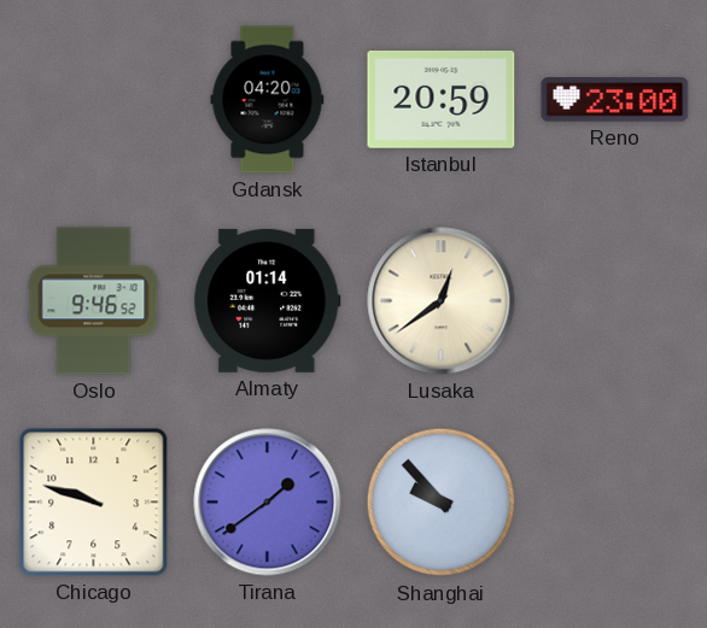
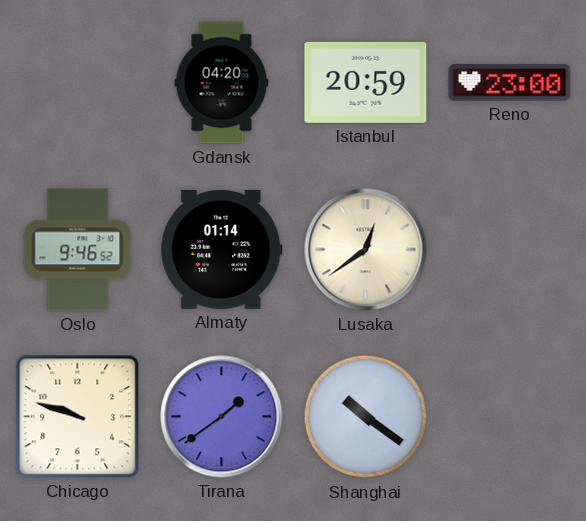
Shanghai: 9:53 -> 10:21
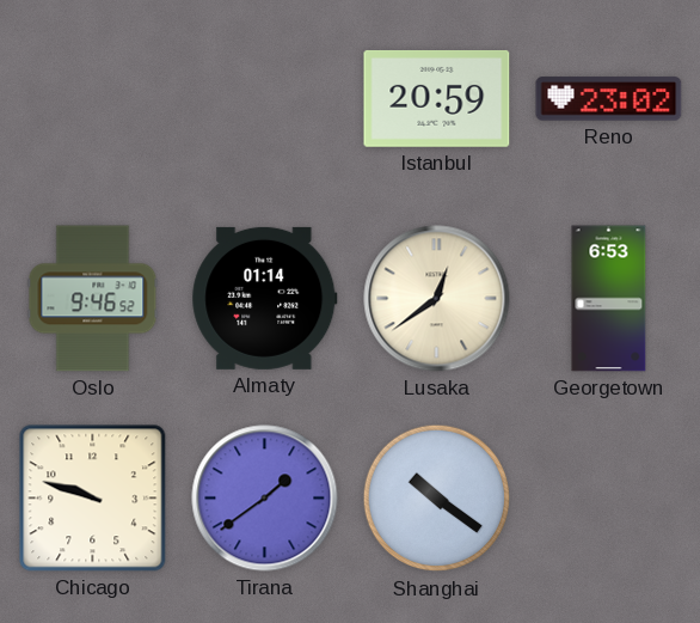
Gdansk: 04:20 -> none
Reno: 23:00 -> 23:02
Georgetown: none -> 6:53
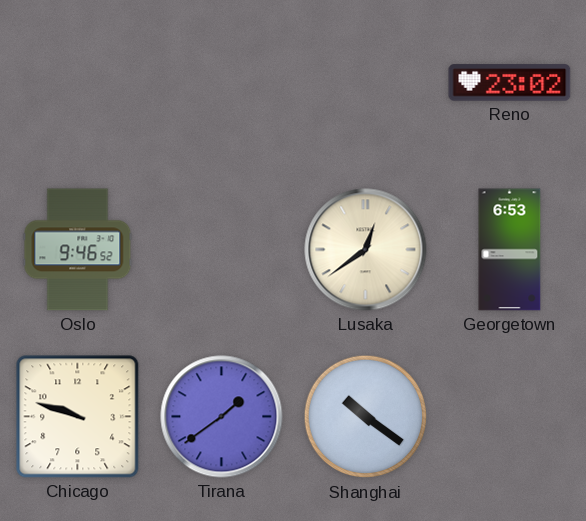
Istanbul: 20:59 -> none
Almaty: 01:14 -> none
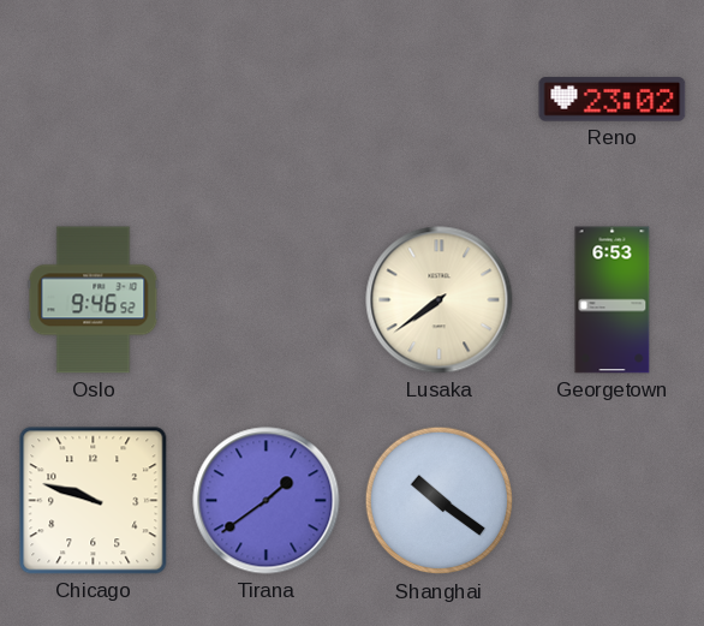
Lusaka: 12:39 -> 7:39
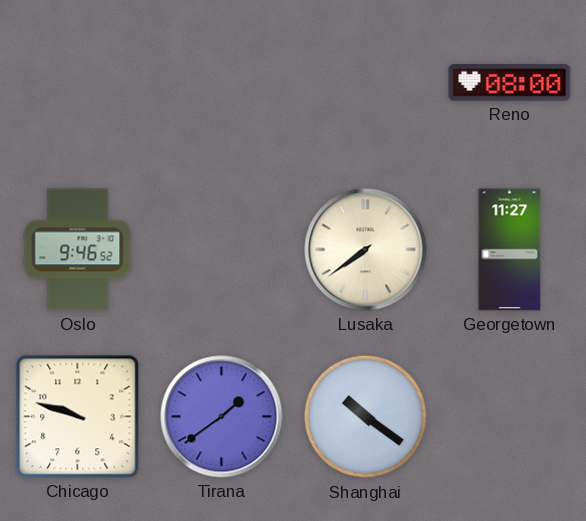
Reno: 23:02 -> 08:00
Georgetown: 6:53 -> 11:27
